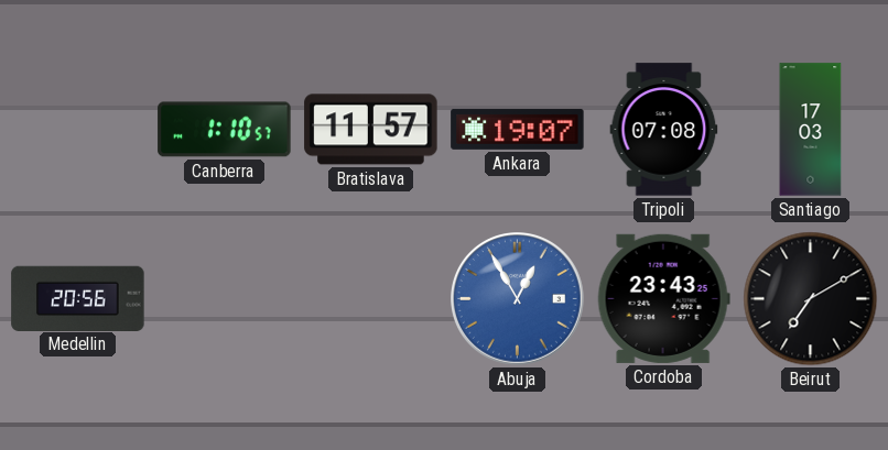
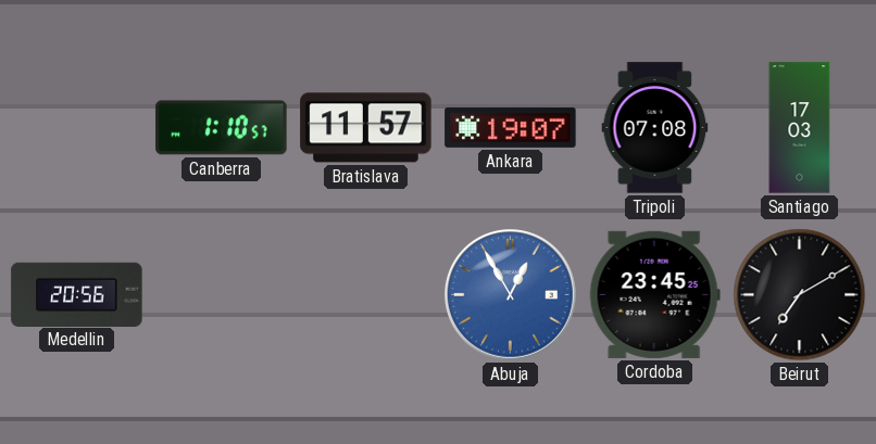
Cordoba: 23:43 -> 23:45
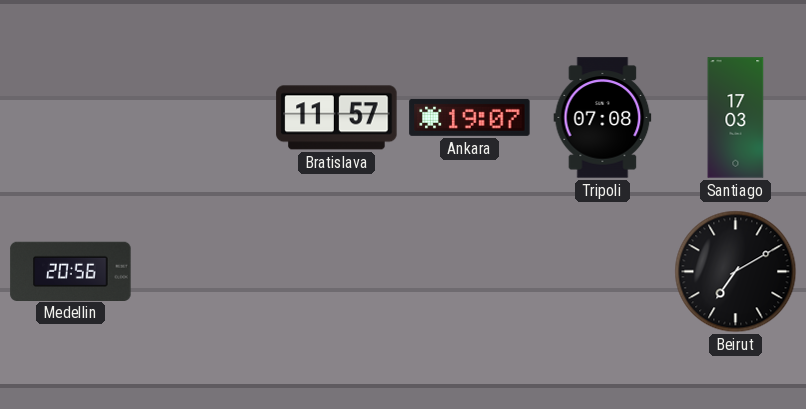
Canberra: 1:10 -> none
Abuja: 12:55 -> none
Cordoba: 23:45 -> none
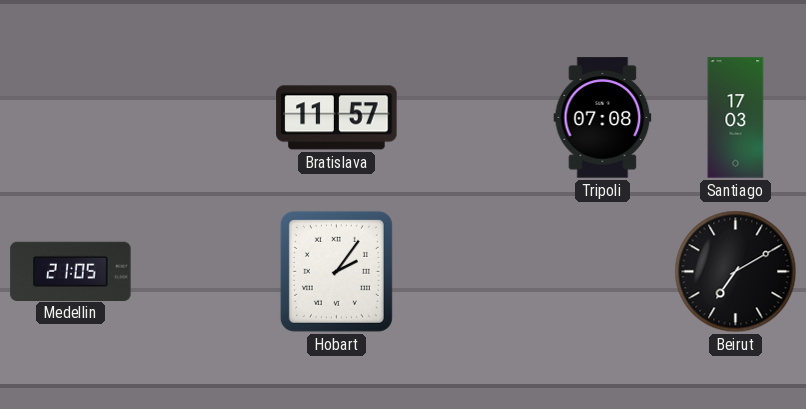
Ankara: 19:07 -> none
Medellin: 20:56 -> 21:05
Hobart: none -> 2:06
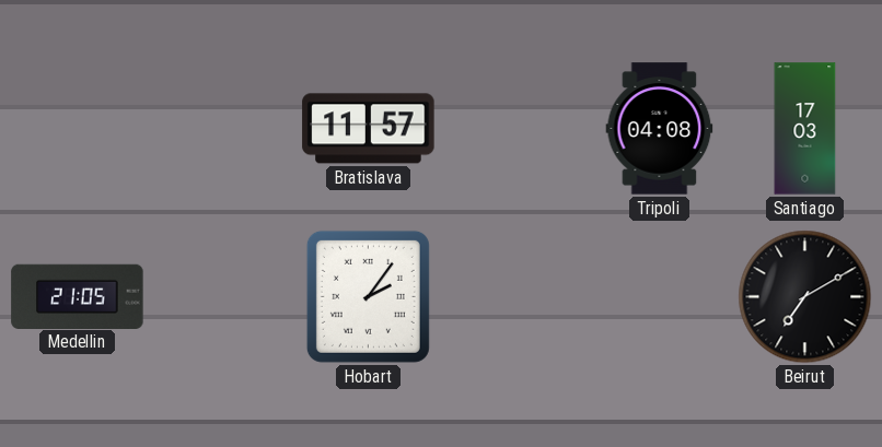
Tripoli: 07:08 -> 04:08
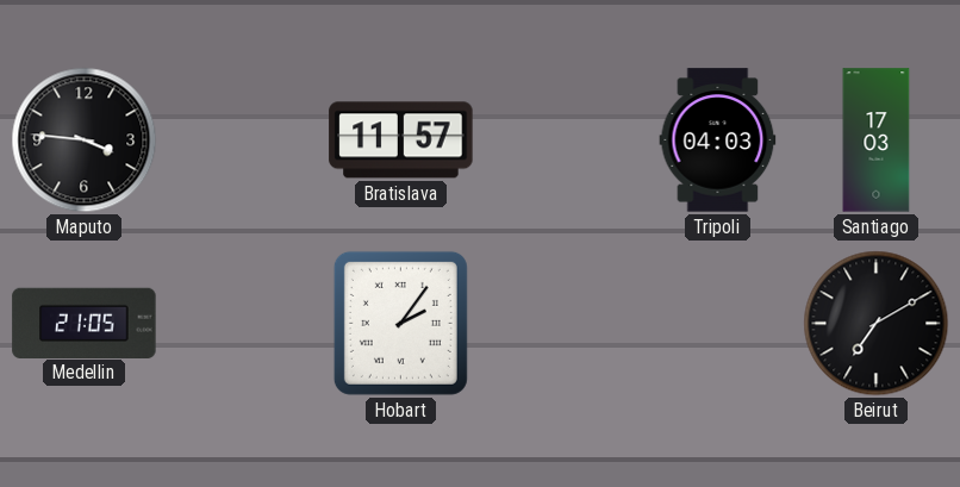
Maputo: none -> 3:46
Tripoli: 04:08 -> 04:03
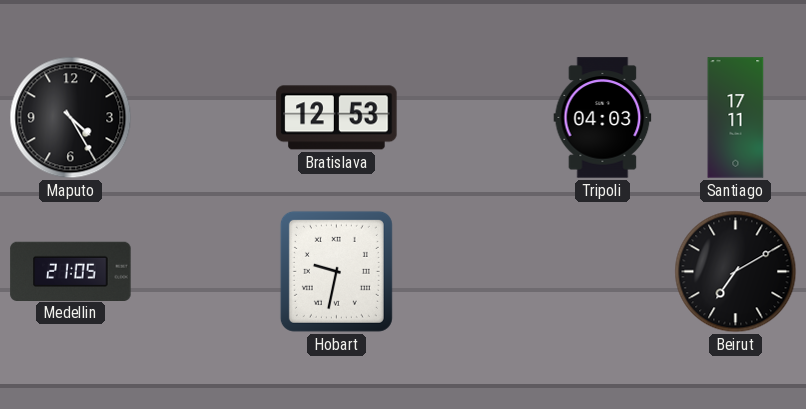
Maputo: 3:46 -> 4:25
Bratislava: 11:57 -> 12:53
Santiago: 17:03 -> 17:11
Hobart: 2:06 -> 9:32
